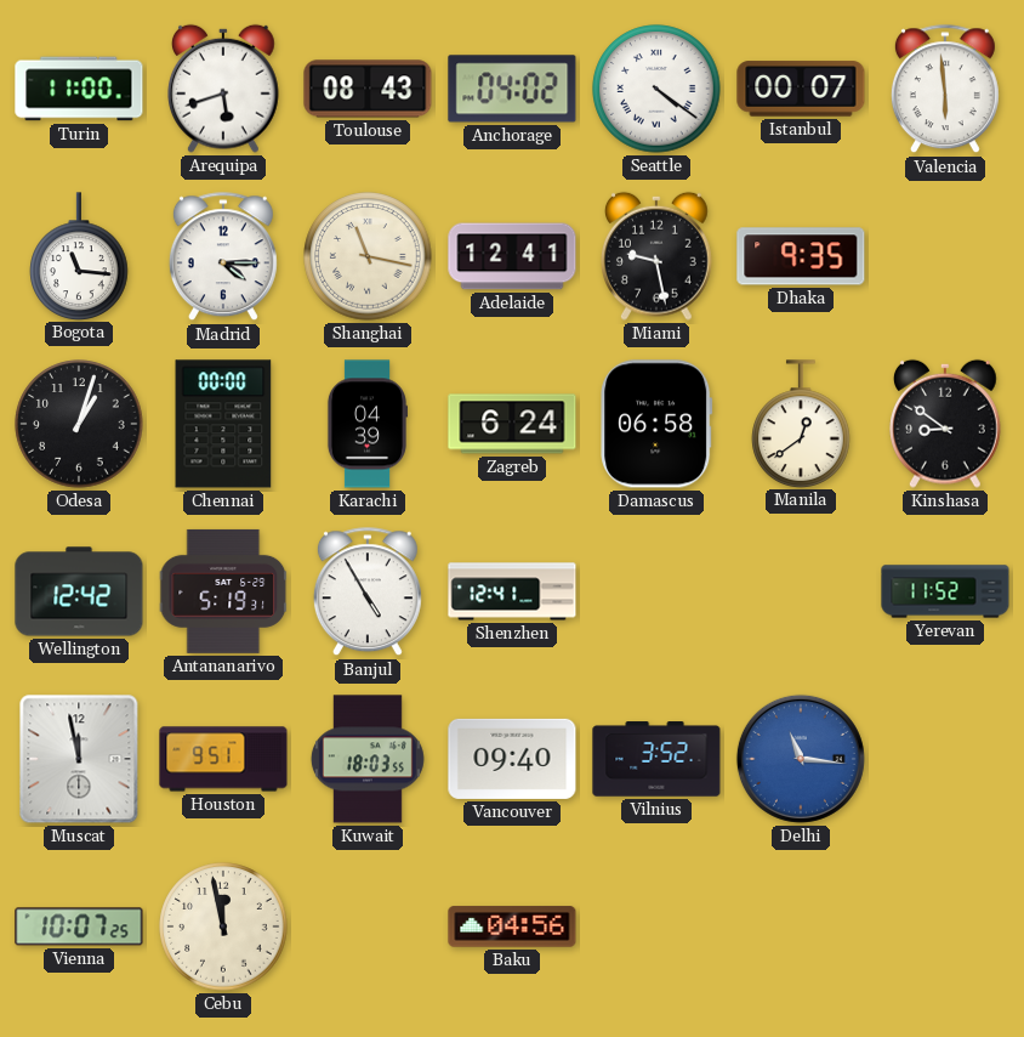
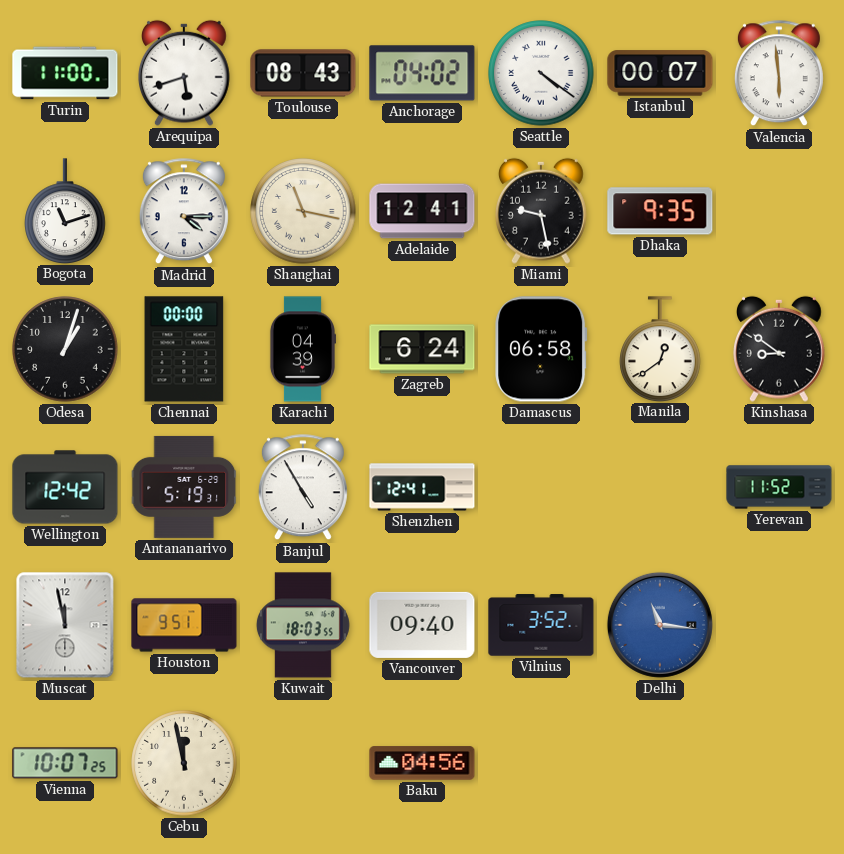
Bogota: 11:16 -> 11:12
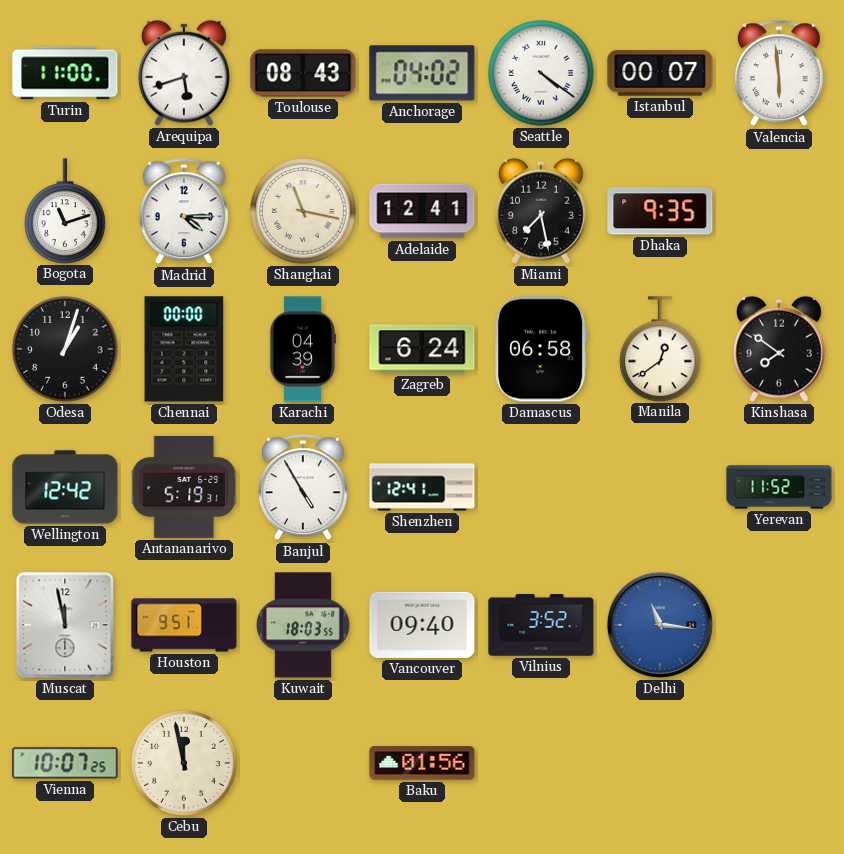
Miami: 9:28 -> 7:28
Kinshasa: 8:51 -> 7:51
Baku: 04:56 -> 01:56
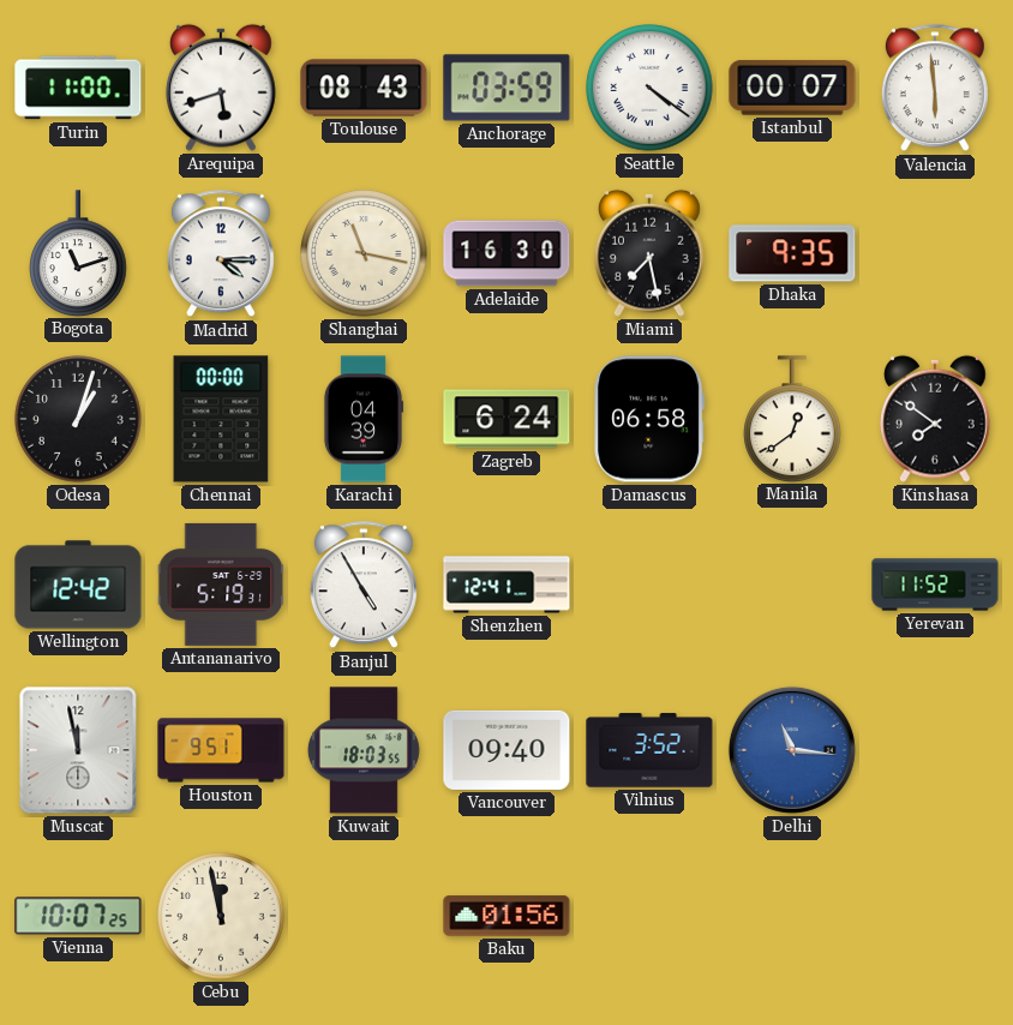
Anchorage: 04:02 -> 03:59
Adelaide: 12:41 -> 16:30
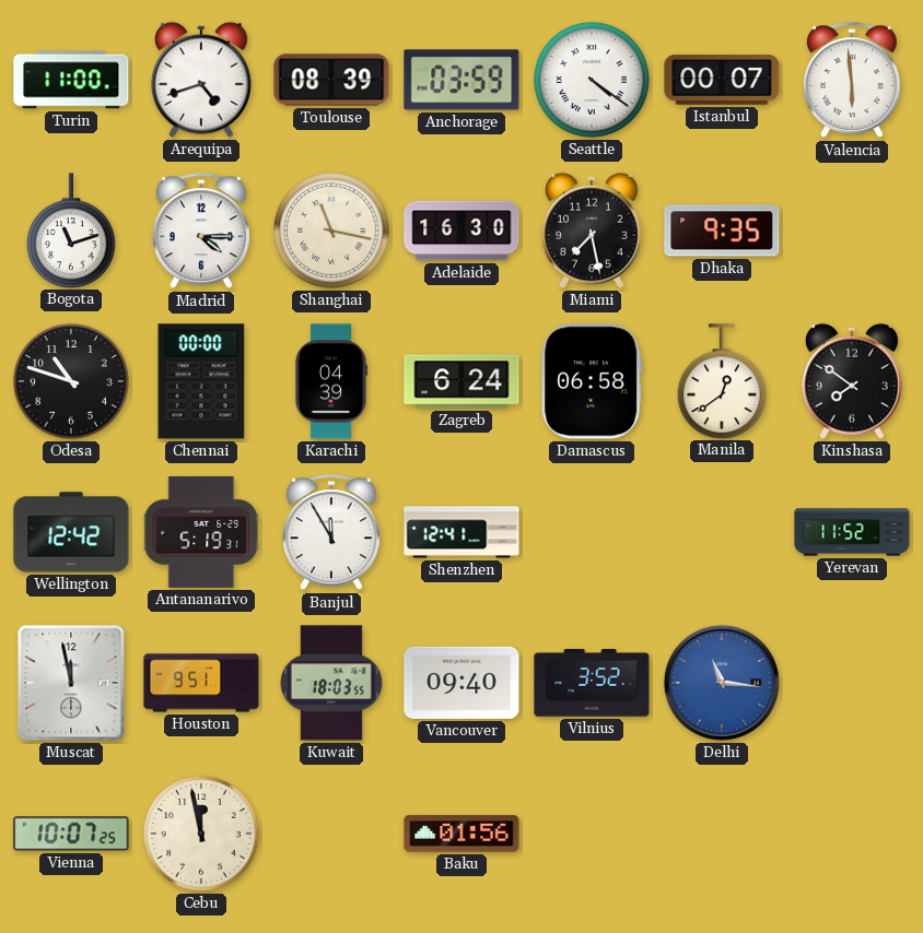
Arequipa: 5:42 -> 4:42
Toulouse: 08:43 -> 08:39
Odesa: 1:03 -> 10:48
Banjul: 4:55 -> 11:55
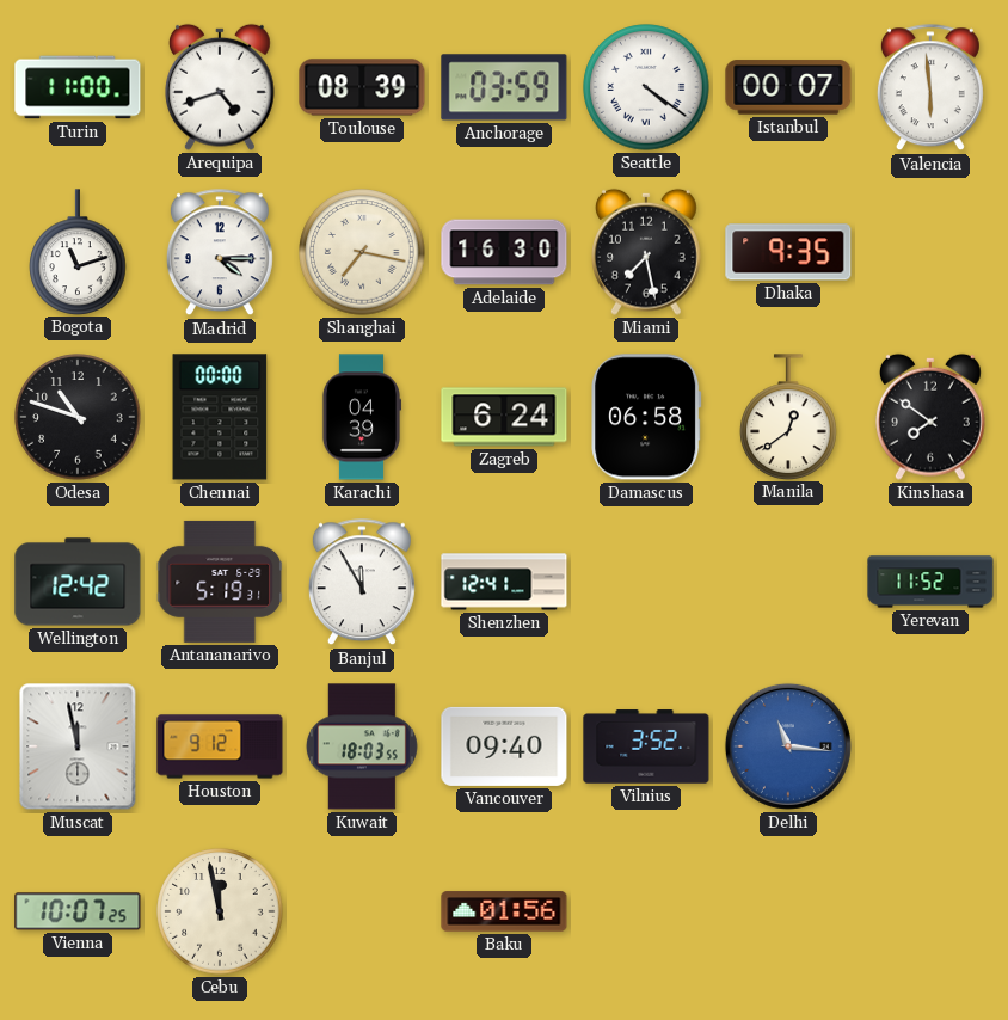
Shanghai: 11:17 -> 7:17
Houston: 9:51 -> 9:12
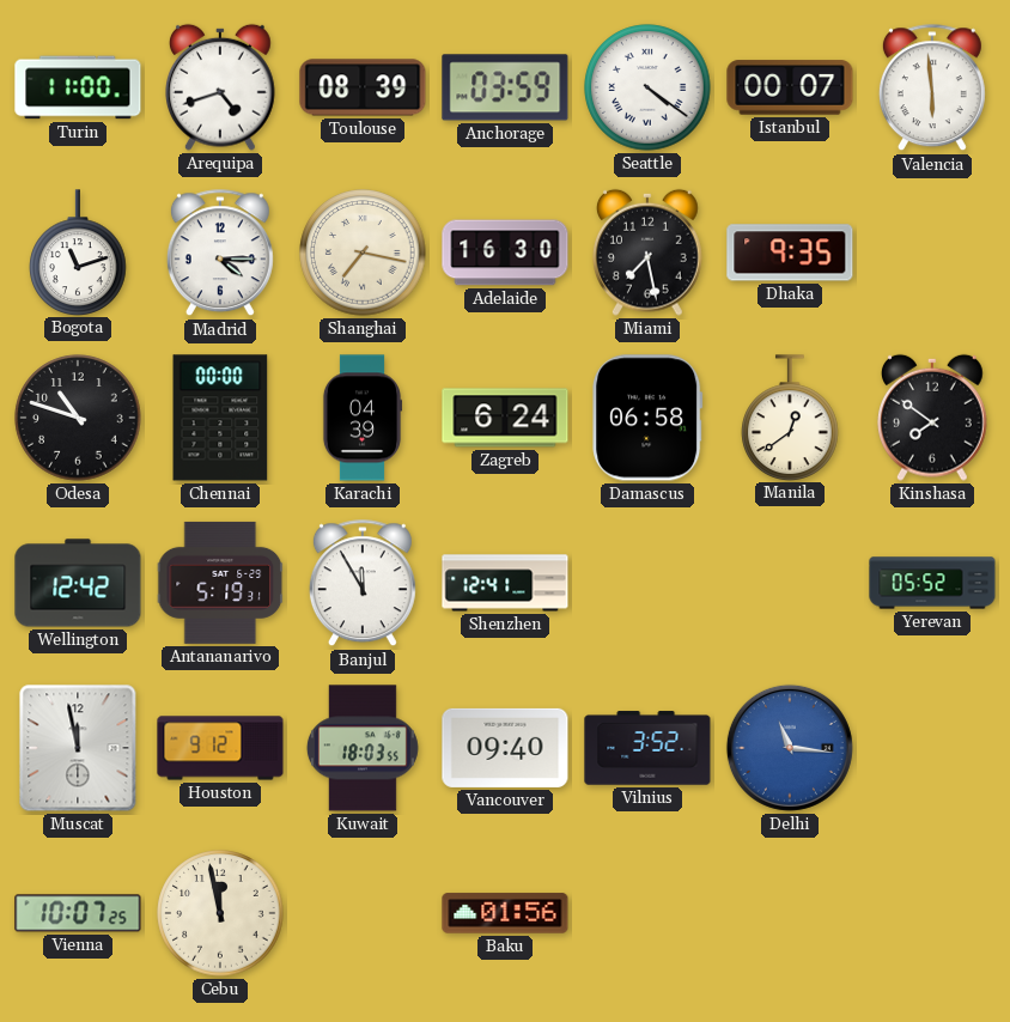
Yerevan: 11:52 -> 05:52
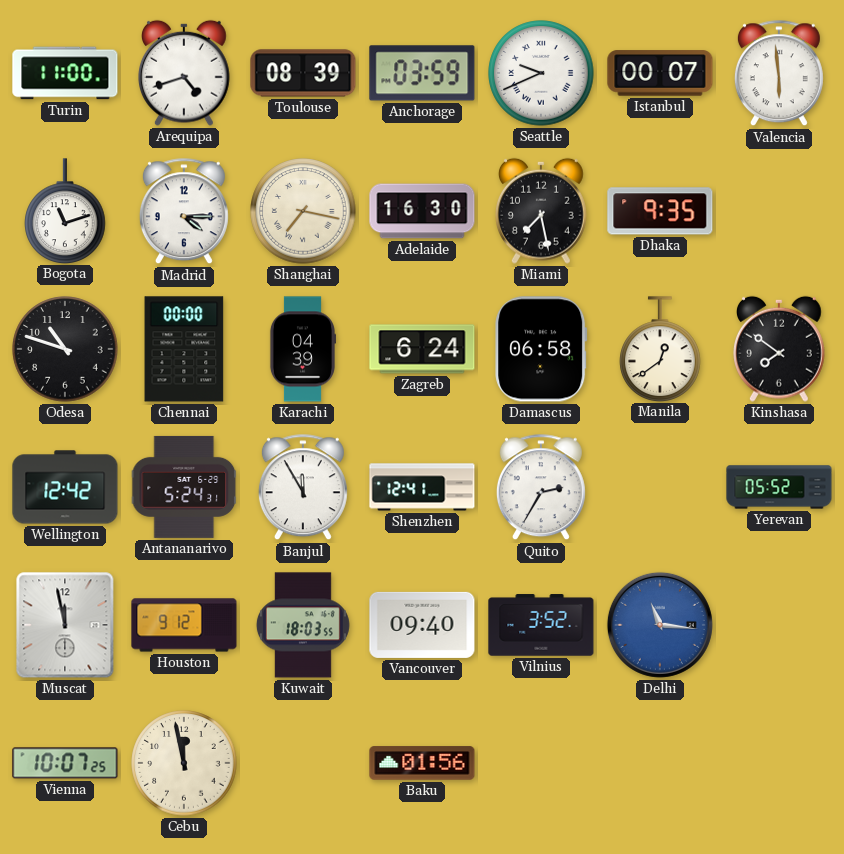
Seattle: 4:21 -> 9:41
Antananarivo: 5:19 -> 5:24
Quito: none -> 2:35
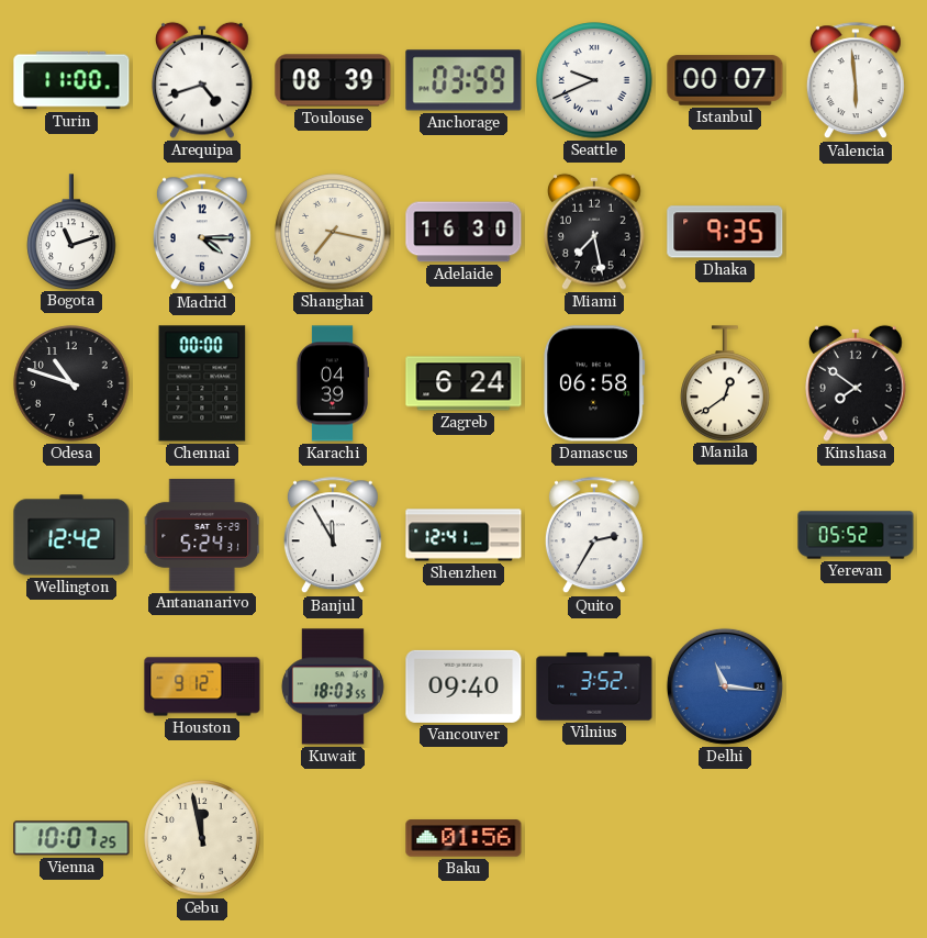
Muscat: 11:58 -> none
